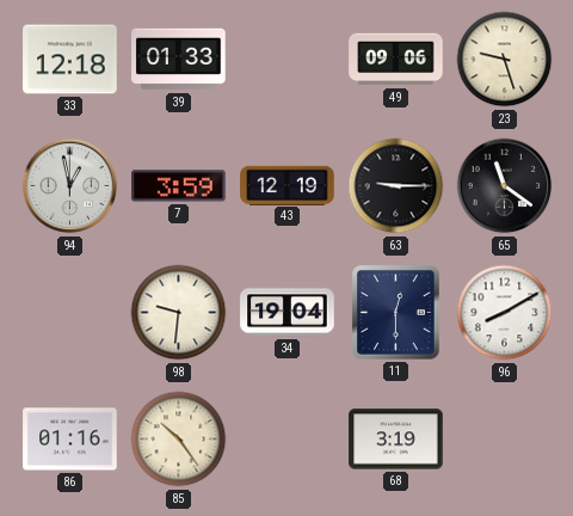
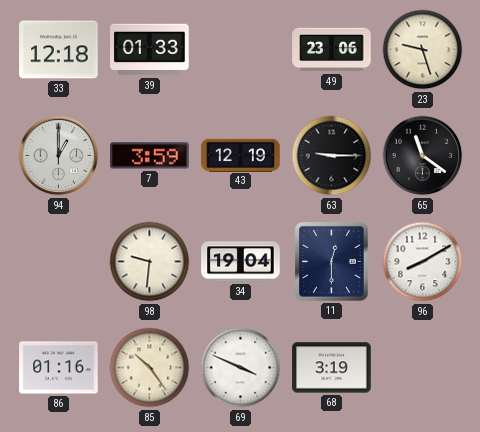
49: 09:06 -> 23:06
94: 12:58 -> 1:00
69: none -> 3:49
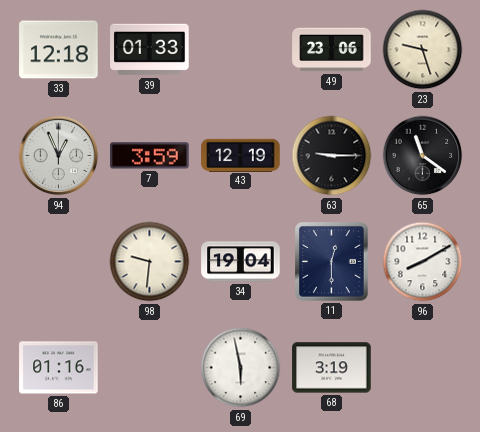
94: 1:00 -> 12:56
85: 10:24 -> none
69: 3:49 -> 5:58
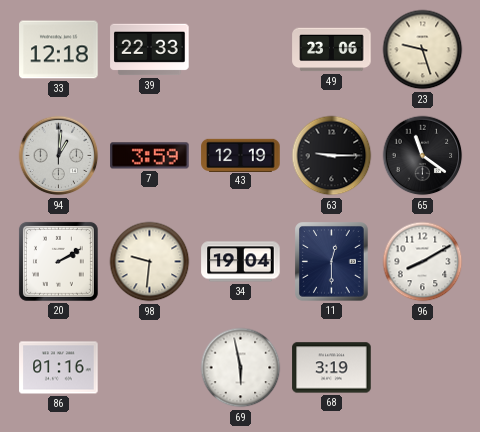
39: 01:33 -> 22:33
94: 12:56 -> 1:01
20: none -> 2:10
